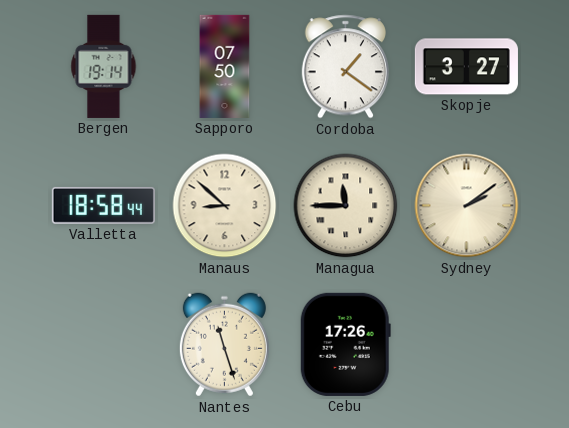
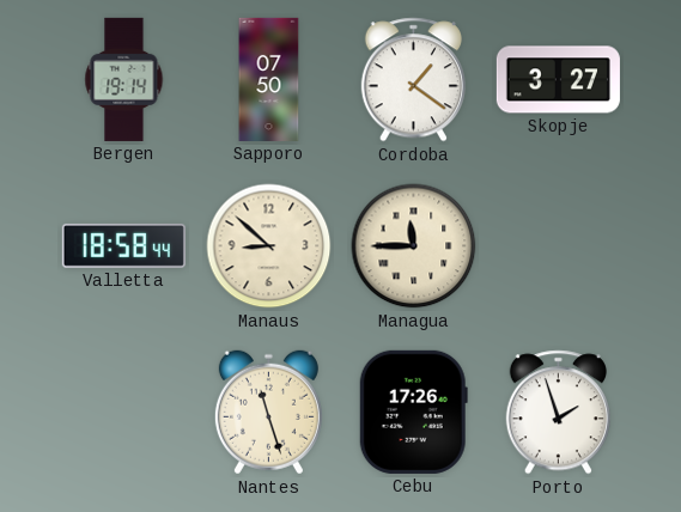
Sydney: 2:09 -> none
Porto: none -> 1:57
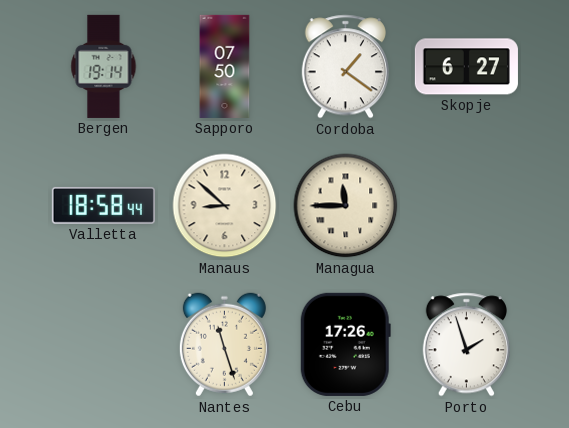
Skopje: 3:27 -> 6:27
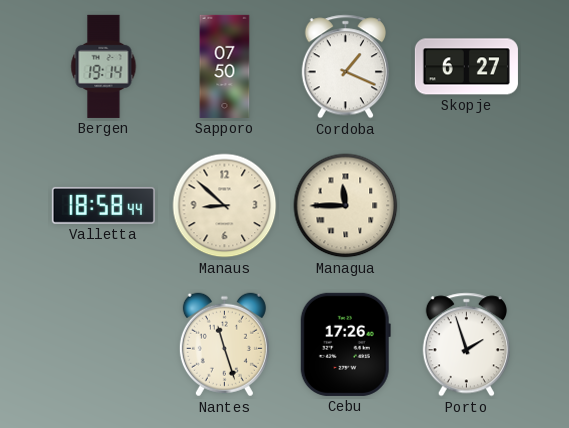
Cordoba: 1:21 -> 1:19
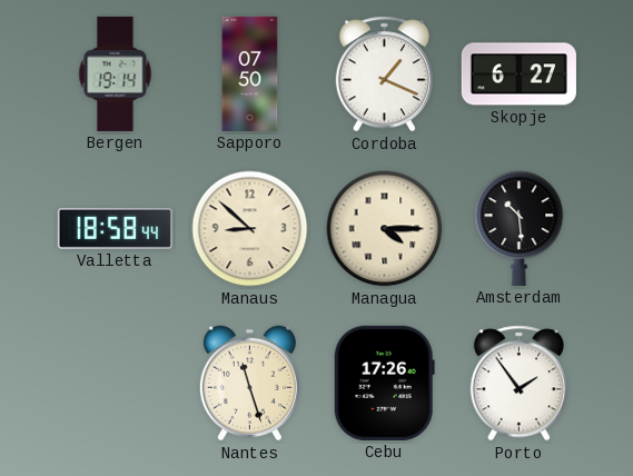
Managua: 11:45 -> 4:15
Amsterdam: none -> 10:29
Porto: 1:57 -> 1:54
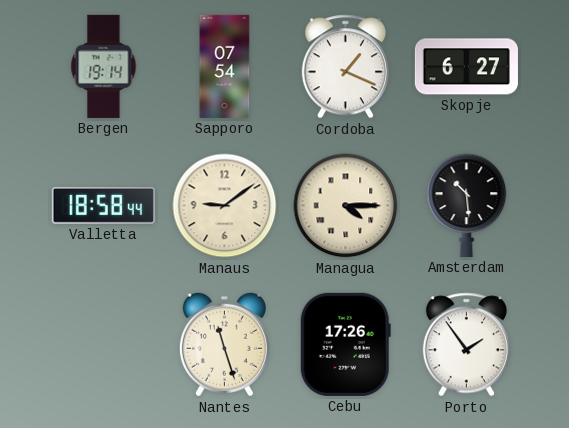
Sapporo: 07:50 -> 07:54
Manaus: 8:52 -> 9:09
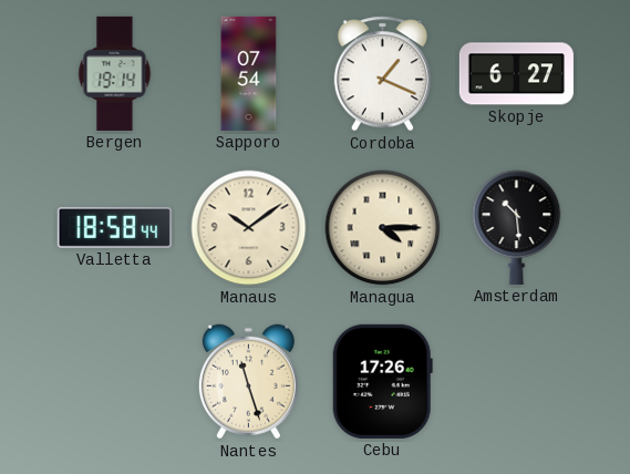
Manaus: 9:09 -> 10:09
Porto: 1:54 -> none
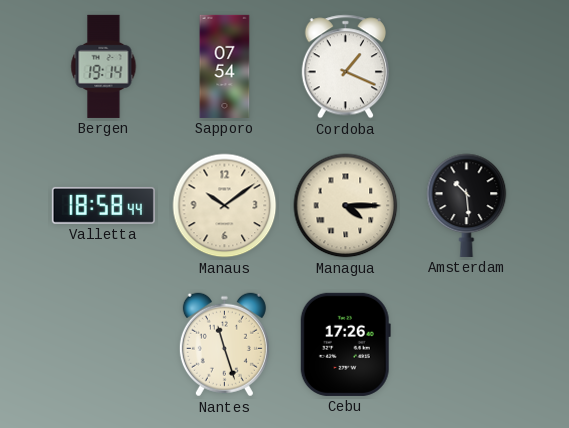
Skopje: 6:27 -> none
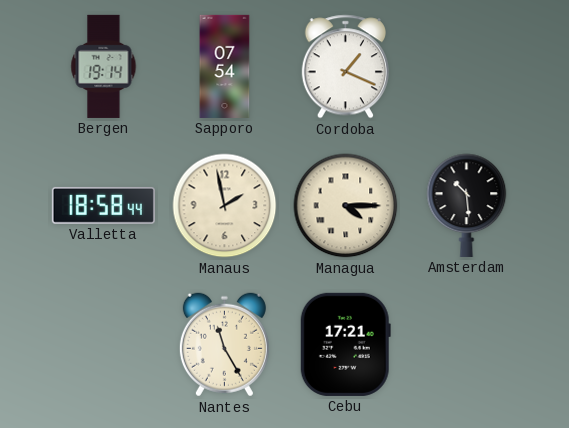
Manaus: 10:09 -> 1:58
Nantes: 11:27 -> 11:25
Cebu: 17:26 -> 17:21
